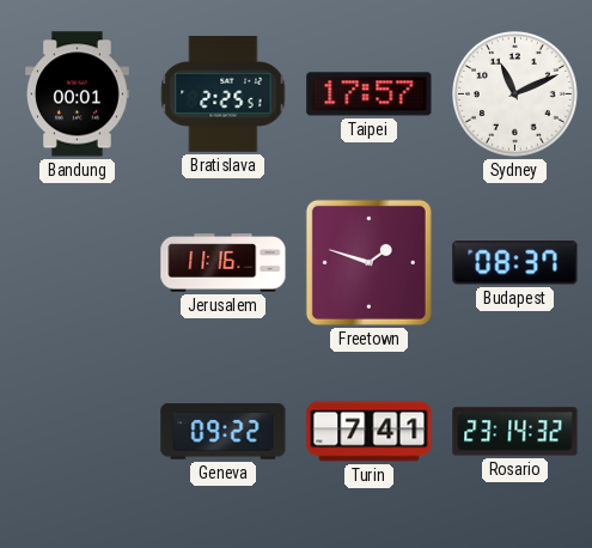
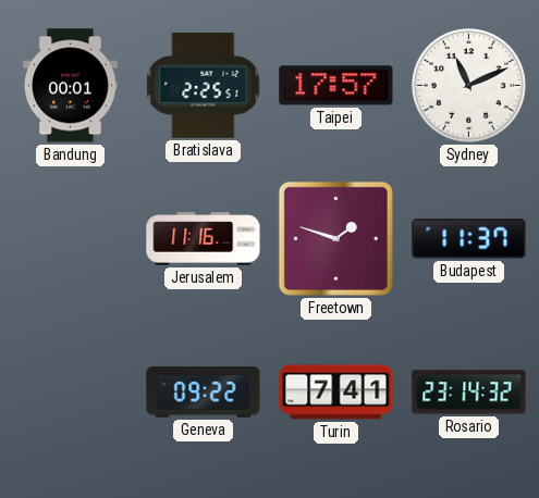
Budapest: 08:37 -> 11:37
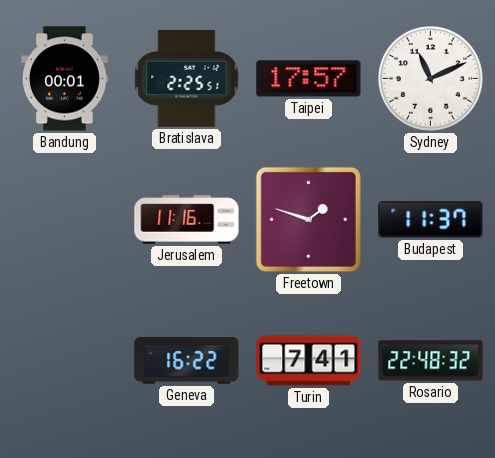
Geneva: 09:22 -> 16:22
Rosario: 23:14 -> 22:48
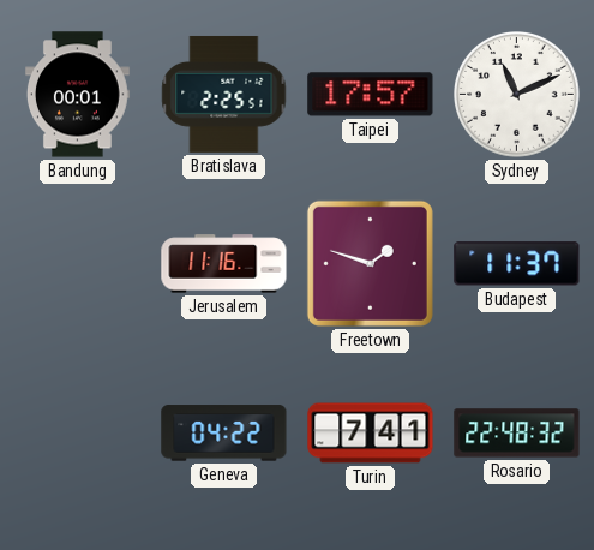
Geneva: 16:22 -> 04:22
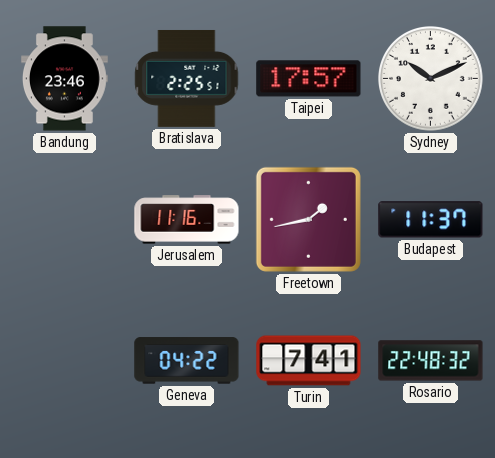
Bandung: 00:01 -> 23:46
Sydney: 11:11 -> 10:11
Freetown: 1:48 -> 1:43
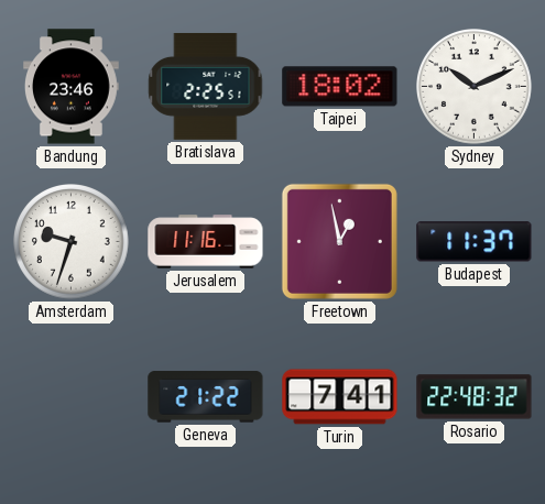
Taipei: 17:57 -> 18:02
Amsterdam: none -> 9:33
Freetown: 1:43 -> 12:58
Geneva: 04:22 -> 21:22
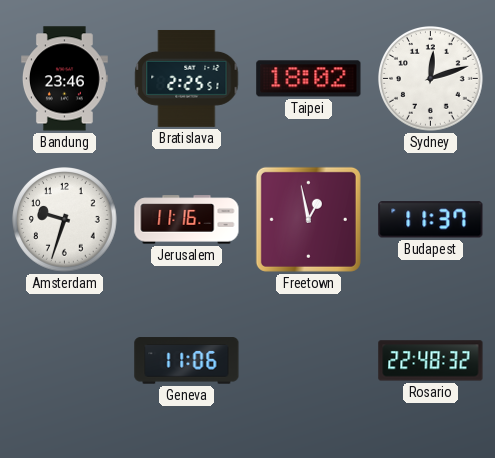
Sydney: 10:11 -> 12:12
Geneva: 21:22 -> 11:06
Turin: 7:41 -> none
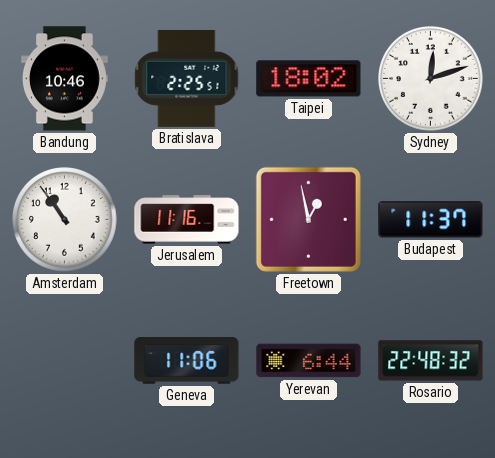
Bandung: 23:46 -> 10:46
Amsterdam: 9:33 -> 10:54
Yerevan: none -> 6:44
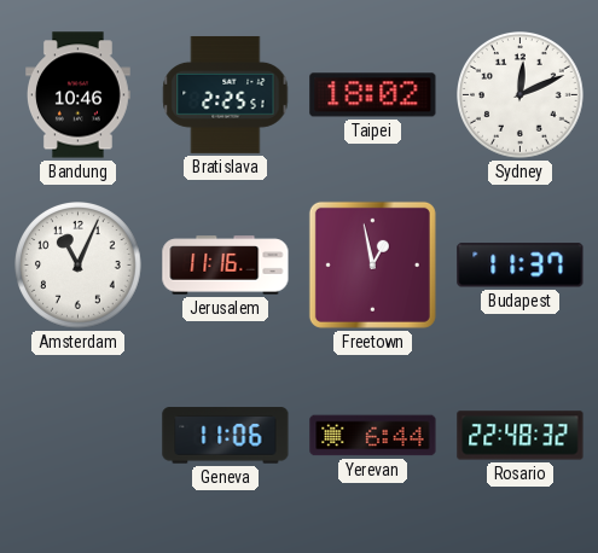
Sydney: 12:12 -> 12:11
Amsterdam: 10:54 -> 11:04
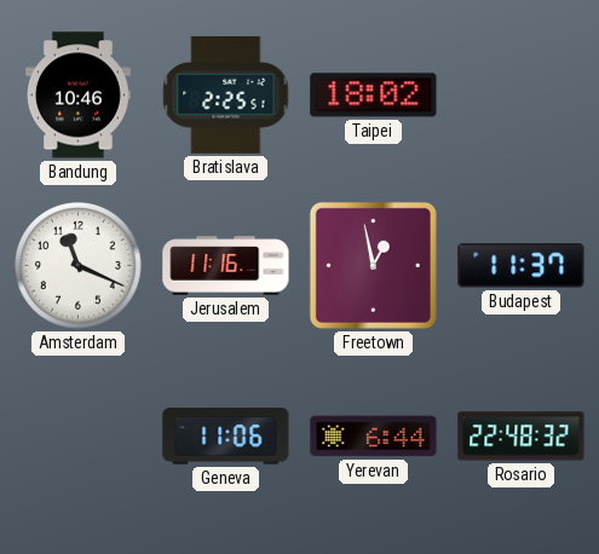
Sydney: 12:11 -> none
Amsterdam: 11:04 -> 11:19
